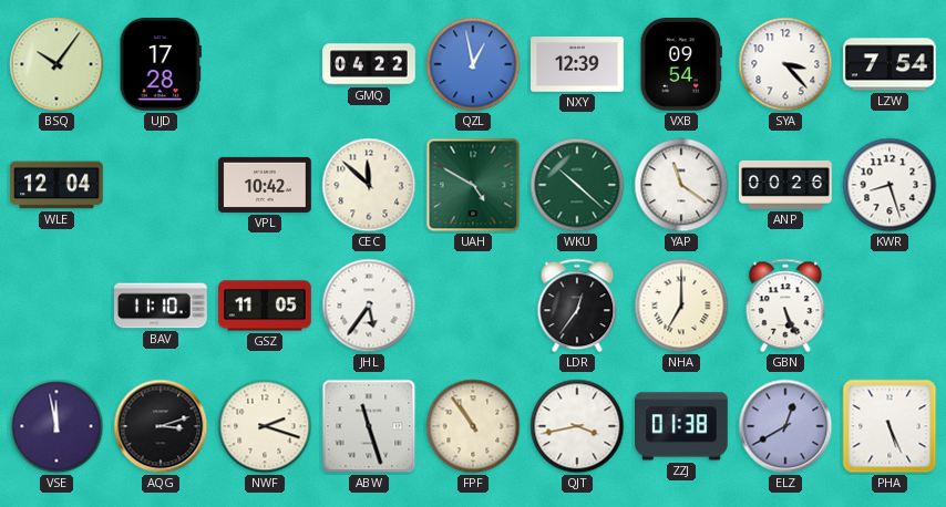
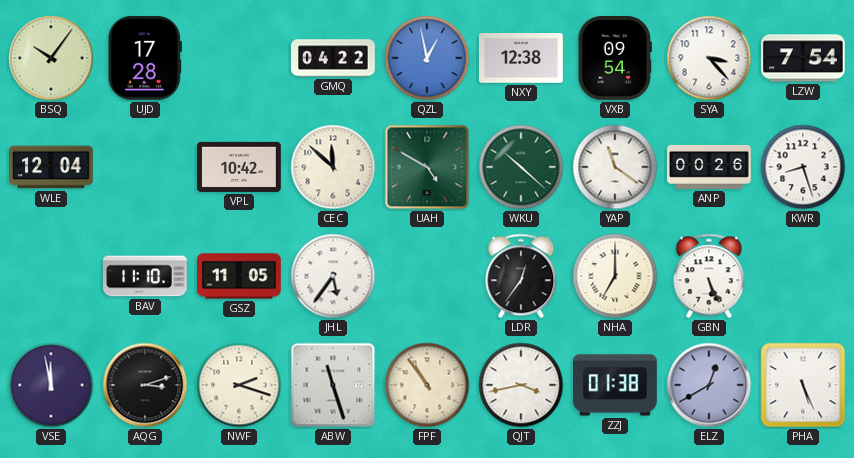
NXY: 12:39 -> 12:38
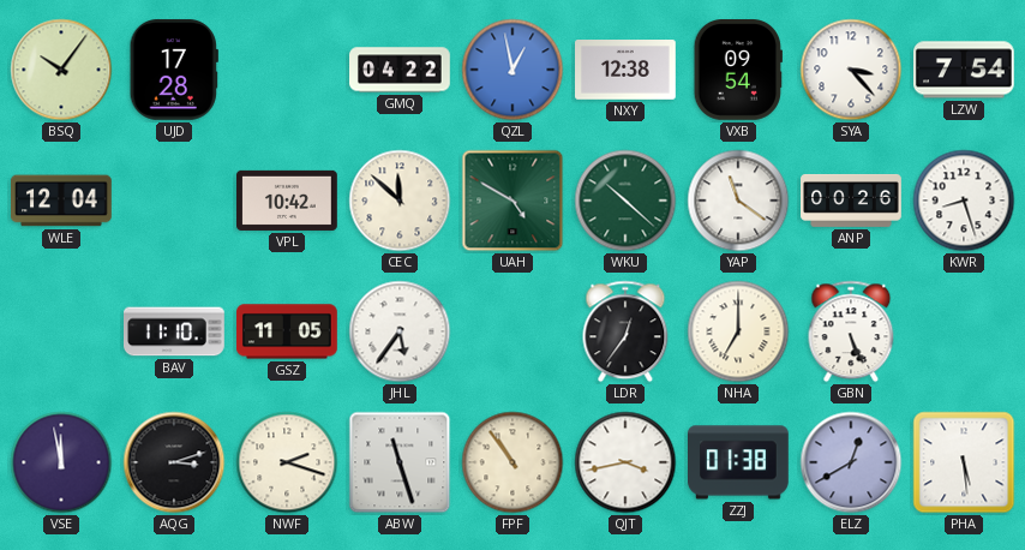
PHA: 5:26 -> 5:29
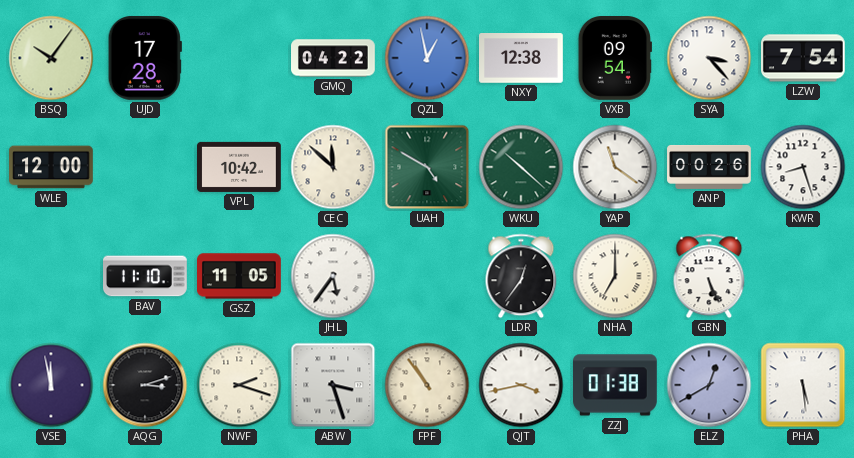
WLE: 12:04 -> 12:00
ABW: 11:27 -> 3:27
